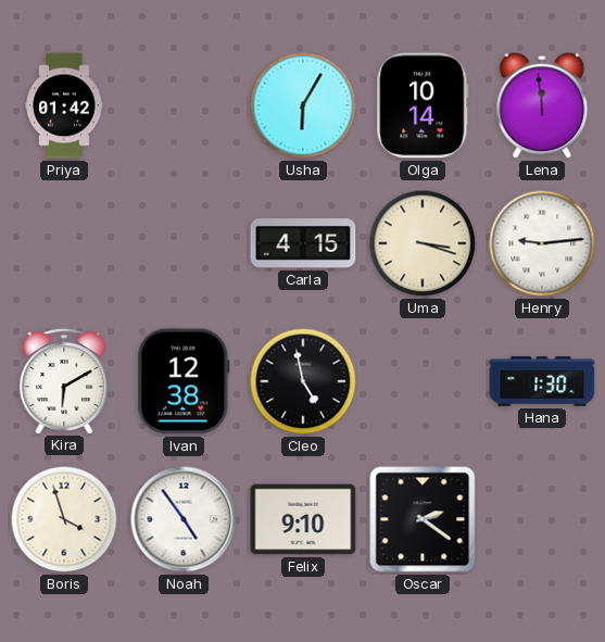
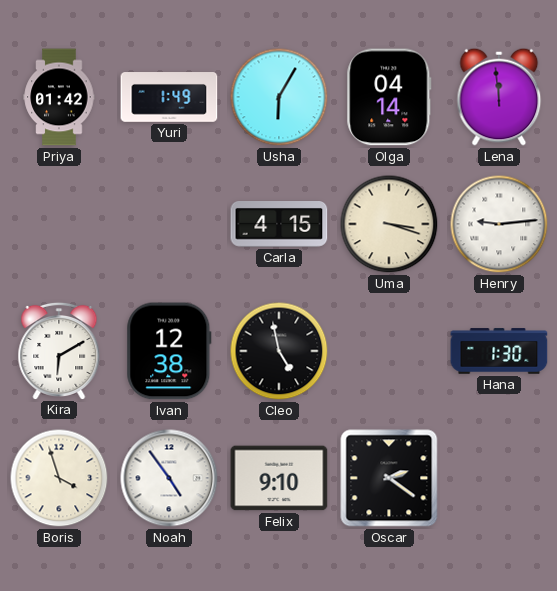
Yuri: none -> 1:49
Olga: 10:14 -> 04:14
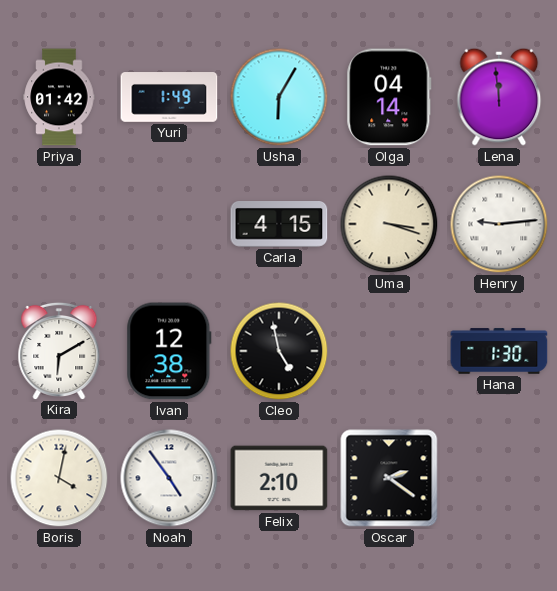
Boris: 3:57 -> 4:02
Felix: 9:10 -> 2:10
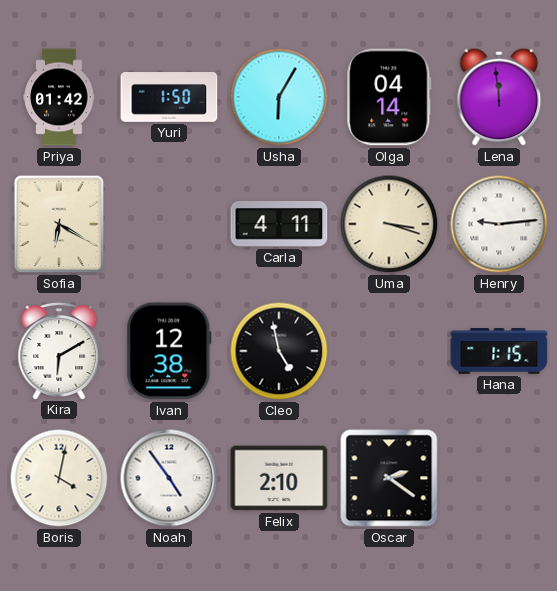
Yuri: 1:49 -> 1:50
Sofia: none -> 6:20
Carla: 4:15 -> 4:11
Hana: 1:30 -> 1:15
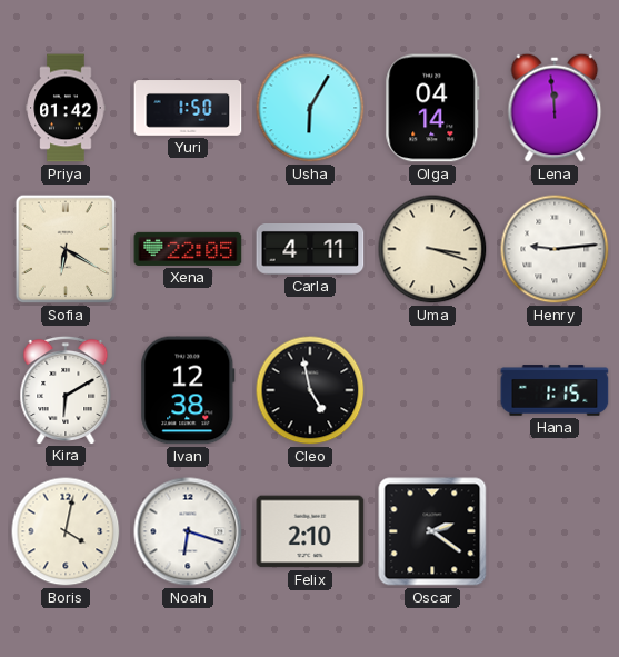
Xena: none -> 22:05
Noah: 4:54 -> 6:18
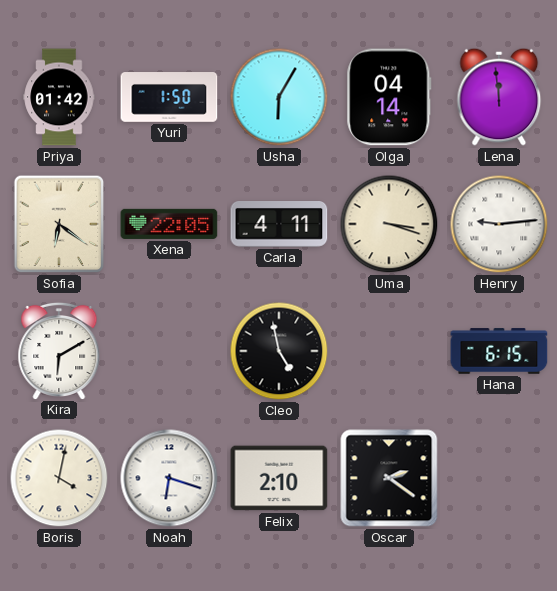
Sofia: 6:20 -> 6:21
Ivan: 12:38 -> none
Hana: 1:15 -> 6:15
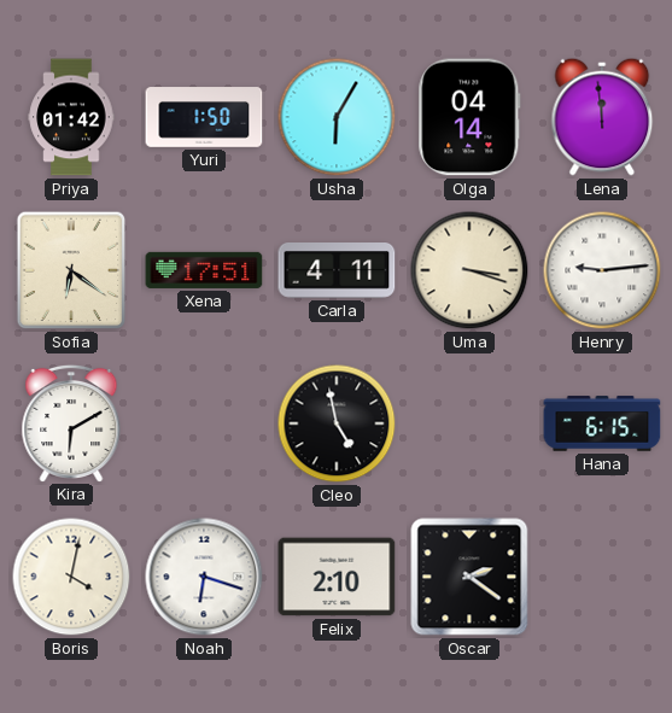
Xena: 22:05 -> 17:51
